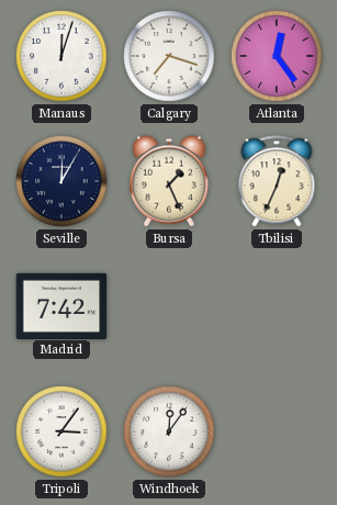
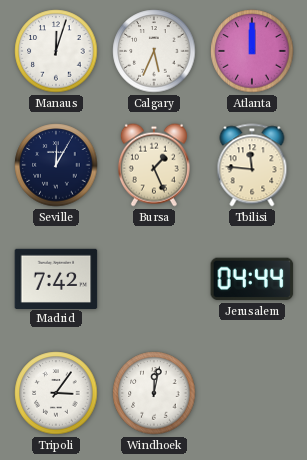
Calgary: 7:18 -> 5:34
Atlanta: 12:24 -> 12:00
Tbilisi: 12:34 -> 11:46
Jerusalem: none -> 04:44
Windhoek: 12:06 -> 12:02
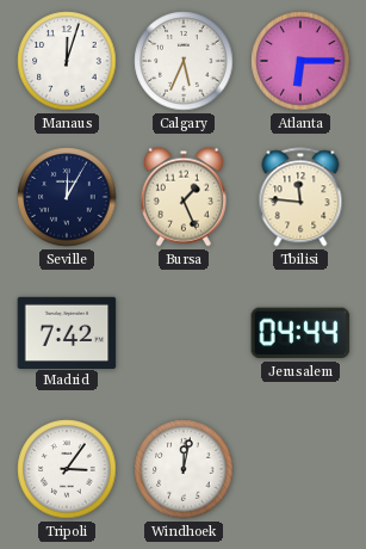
Atlanta: 12:00 -> 6:15
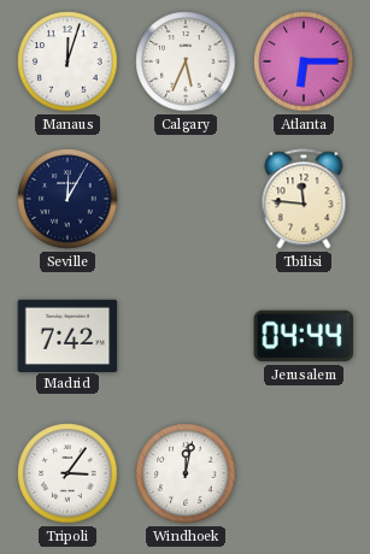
Bursa: 1:26 -> none
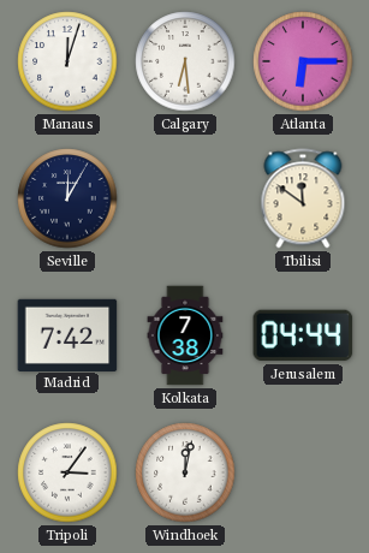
Calgary: 5:34 -> 6:29
Tbilisi: 11:46 -> 11:51
Kolkata: none -> 7:38
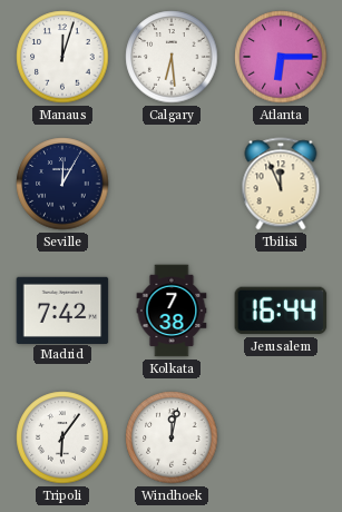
Tbilisi: 11:51 -> 11:56
Jerusalem: 04:44 -> 16:44
Tripoli: 3:06 -> 6:06
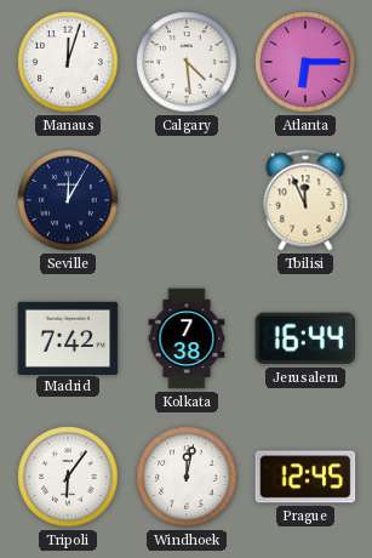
Calgary: 6:29 -> 4:29
Prague: none -> 12:45
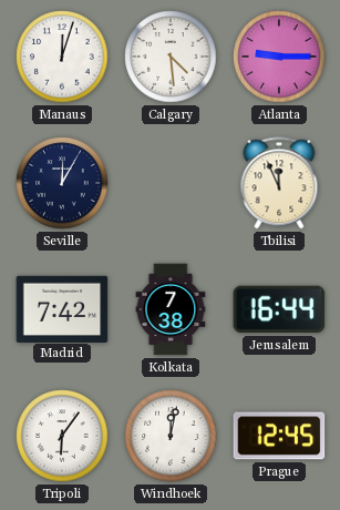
Atlanta: 6:15 -> 9:15
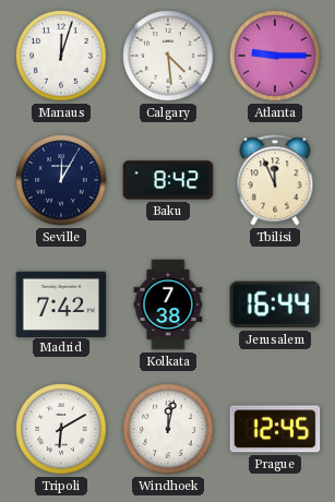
Baku: none -> 8:42
Tripoli: 6:06 -> 6:10
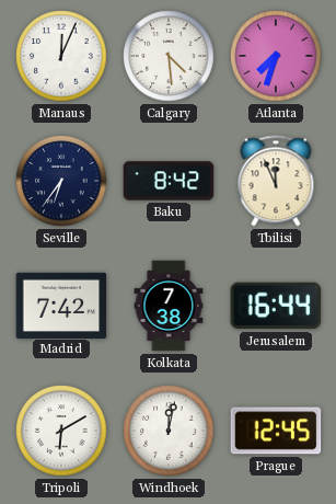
Manaus: 12:03 -> 12:04
Atlanta: 9:15 -> 7:33
Seville: 12:05 -> 6:36
